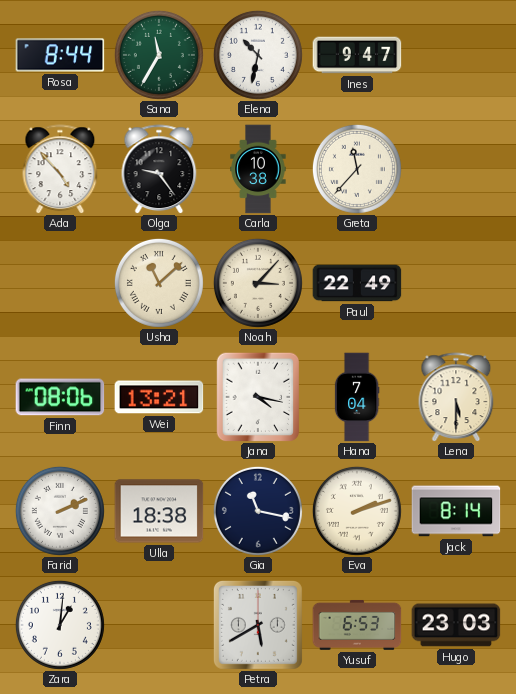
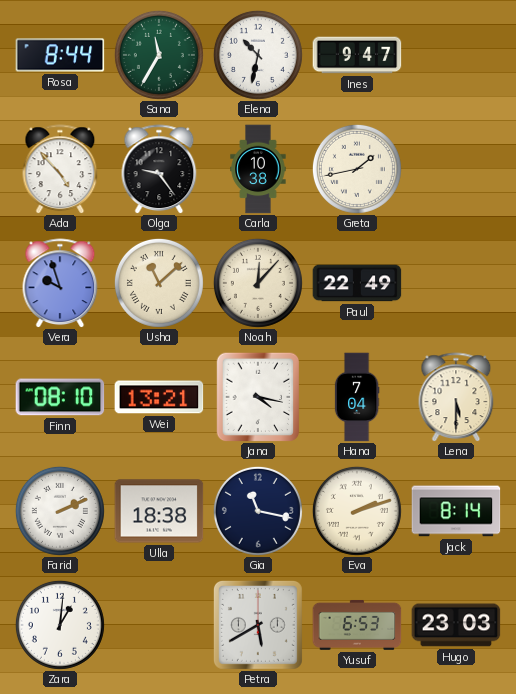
Greta: 11:37 -> 1:43
Vera: none -> 9:57
Noah: 3:07 -> 12:07
Finn: 08:06 -> 08:10
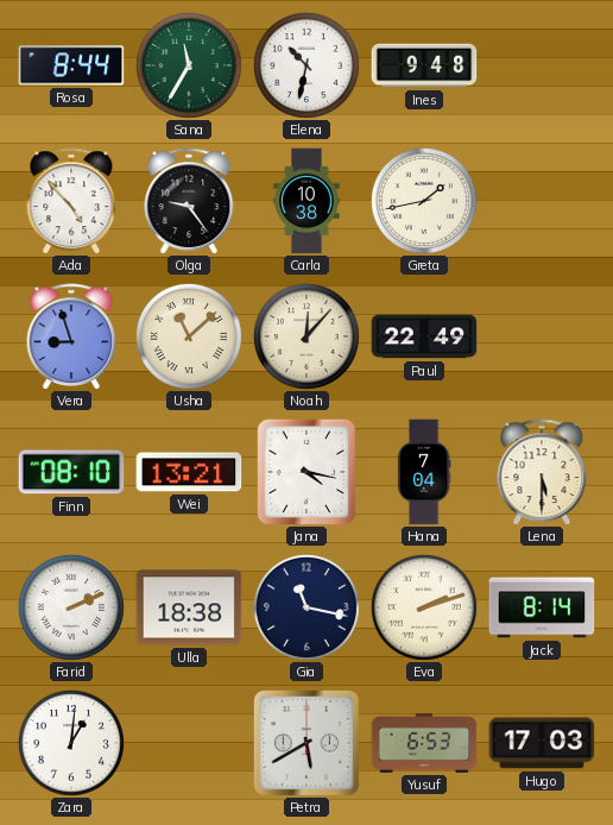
Ines: 9:47 -> 9:48
Vera: 9:57 -> 8:57
Hugo: 23:03 -> 17:03
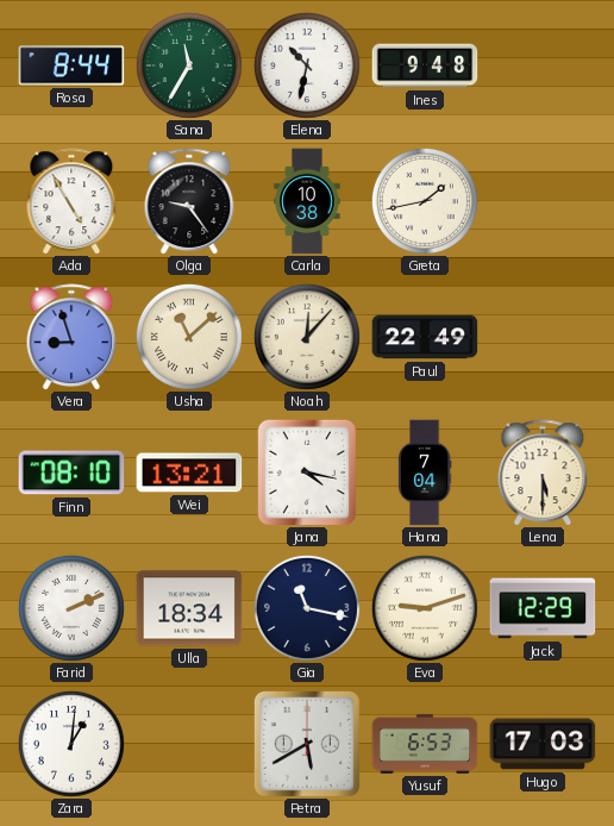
Ada: 4:53 -> 4:55
Ulla: 18:38 -> 18:34
Eva: 2:12 -> 9:12
Jack: 8:14 -> 12:29
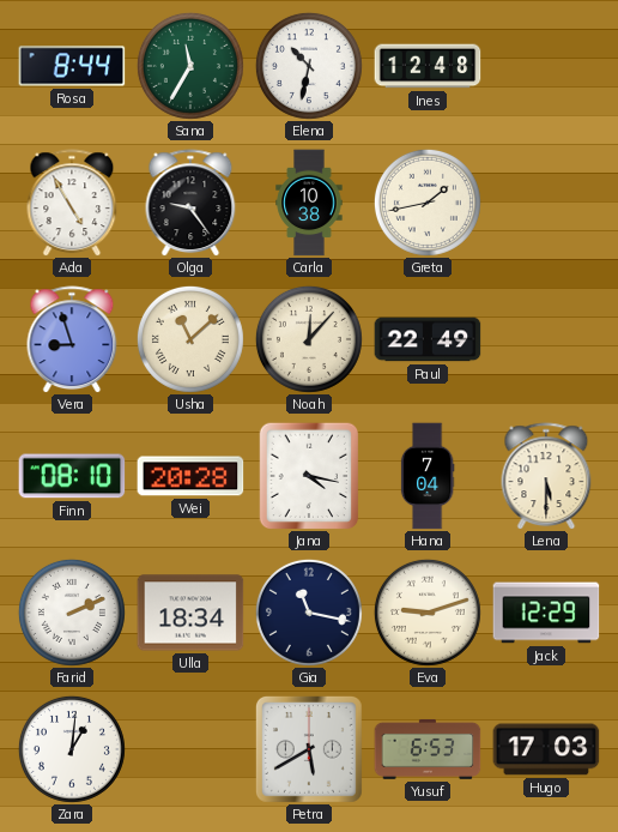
Ines: 9:48 -> 12:48
Wei: 13:21 -> 20:28
